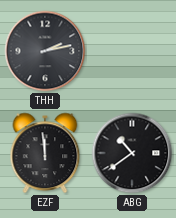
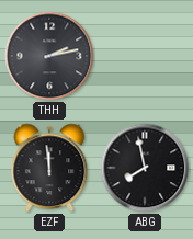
ABG: 10:39 -> 7:58
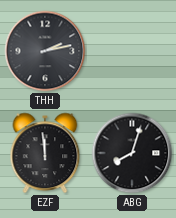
ABG: 7:58 -> 8:03
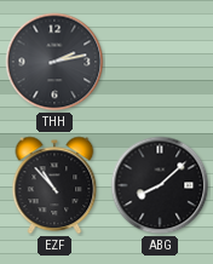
EZF: 11:59 -> 10:53
ABG: 8:03 -> 8:08
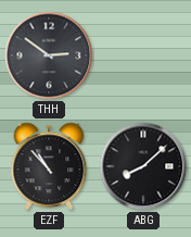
THH: 2:13 -> 2:51
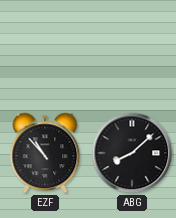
THH: 2:51 -> none
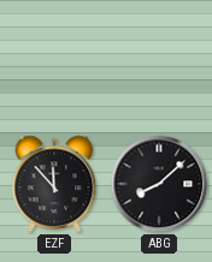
EZF: 10:53 -> 11:53
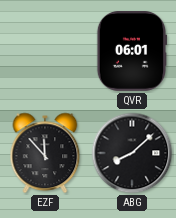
QVR: none -> 06:01
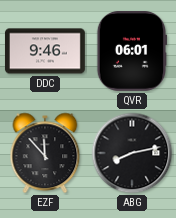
DDC: none -> 9:46
ABG: 8:08 -> 8:13
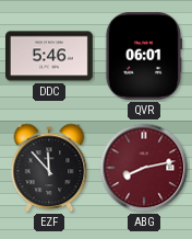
DDC: 9:46 -> 5:46
ABG dial: black -> burgundy
